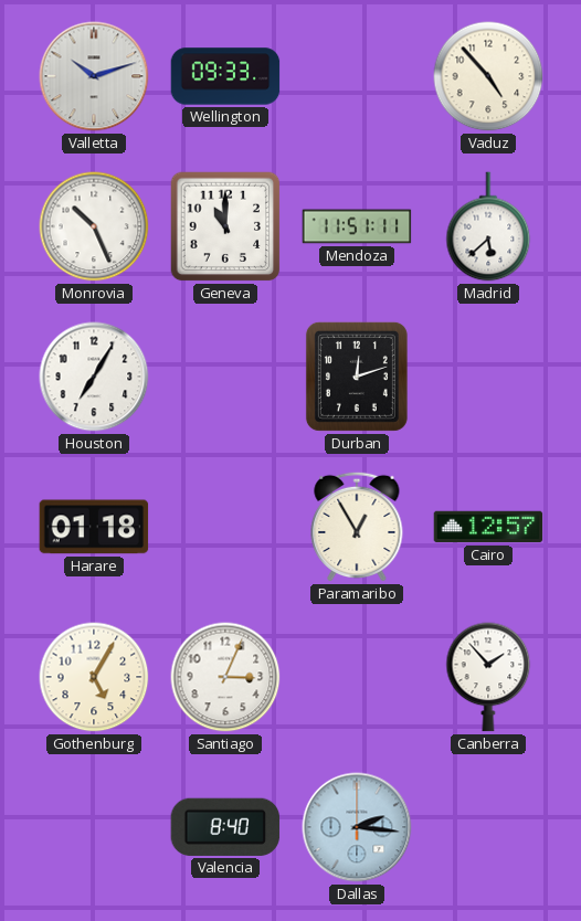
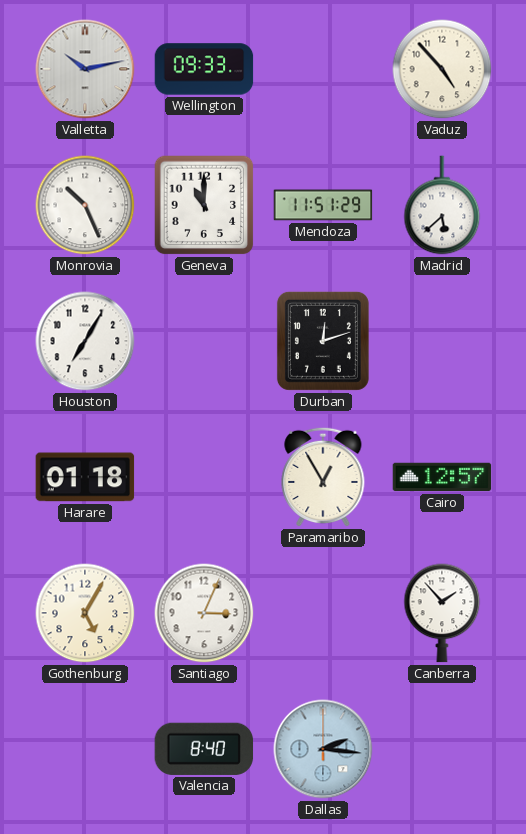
Valletta: 10:12 -> 10:13
Mendoza: 11:51:11 -> 11:51:29
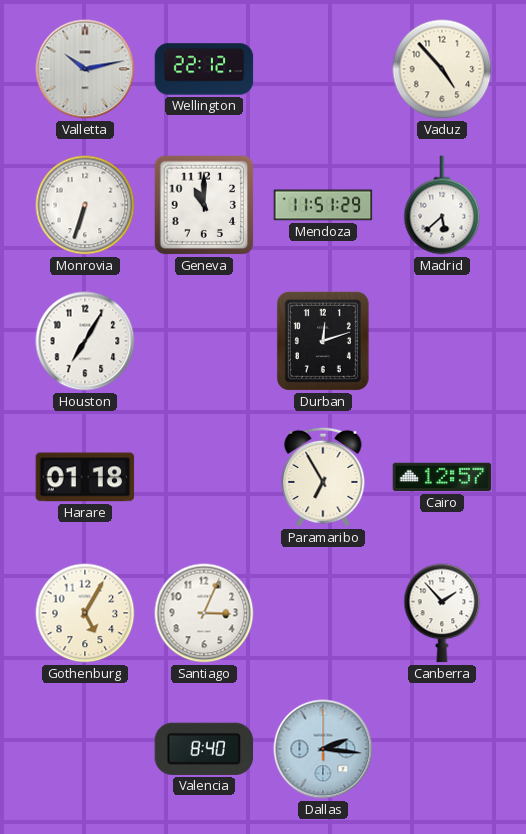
Wellington: 09:33 -> 22:12
Monrovia: 10:26 -> 6:33
Paramaribo: 12:55 -> 6:55
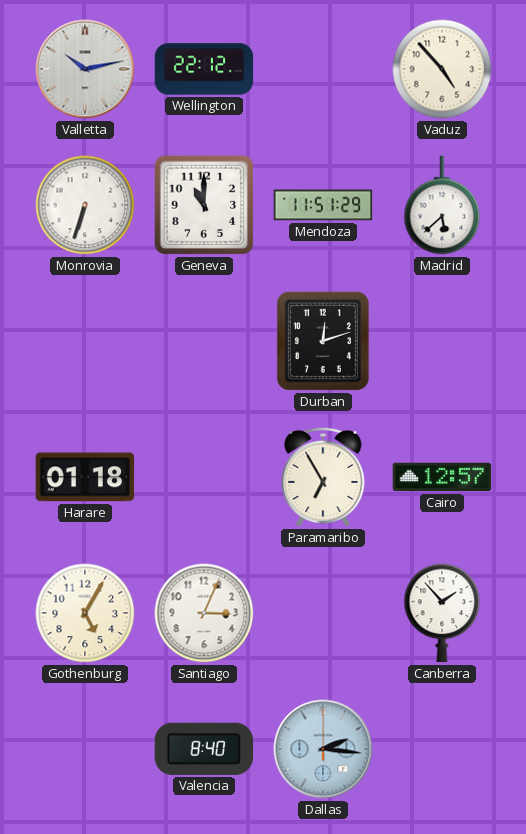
Houston: 7:05 -> none
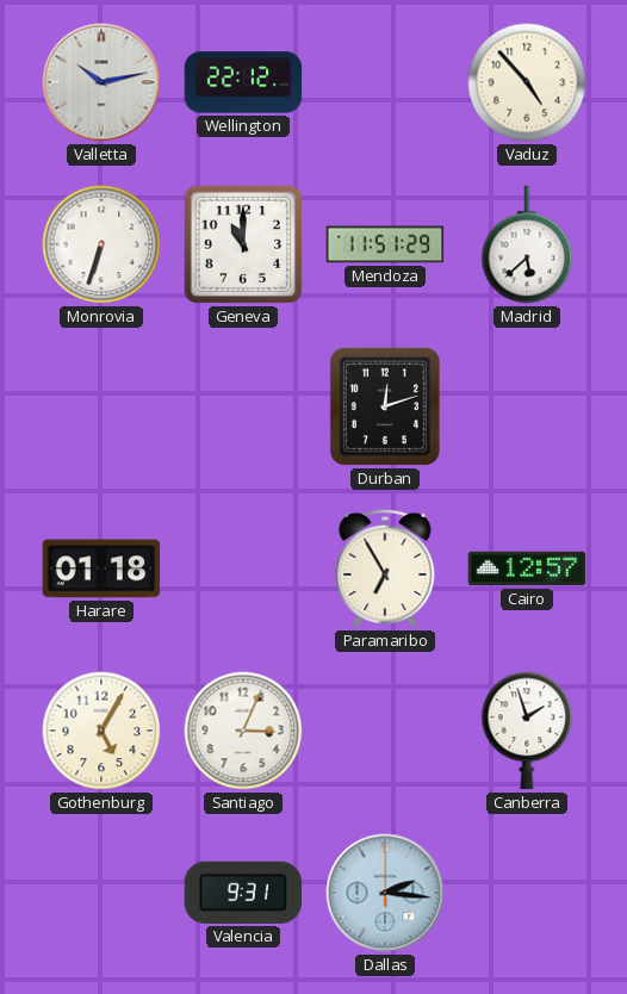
Canberra: 1:53 -> 1:57
Valencia: 8:40 -> 9:31
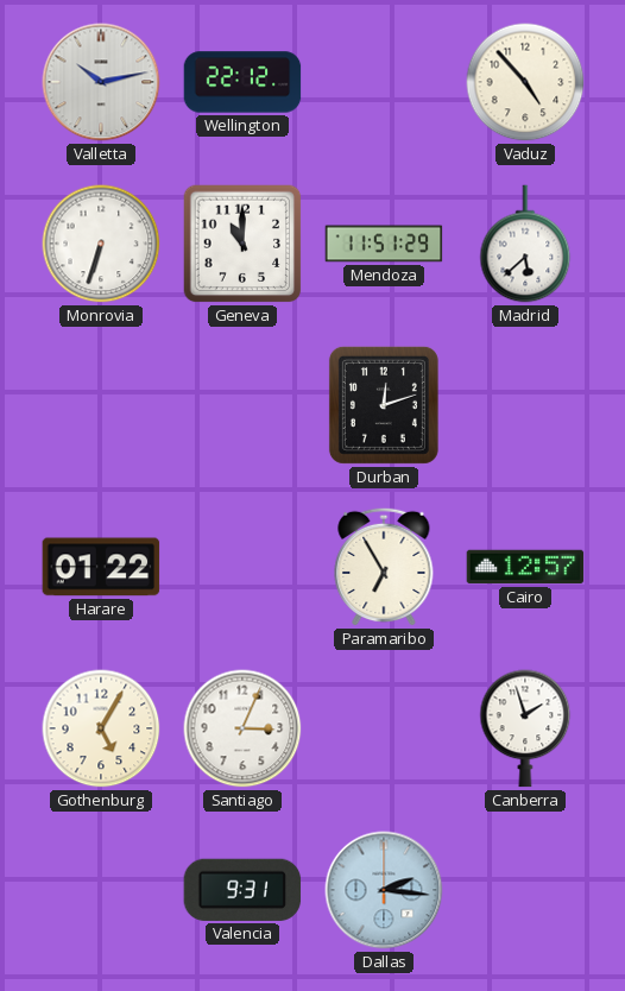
Harare: 01:18 -> 01:22
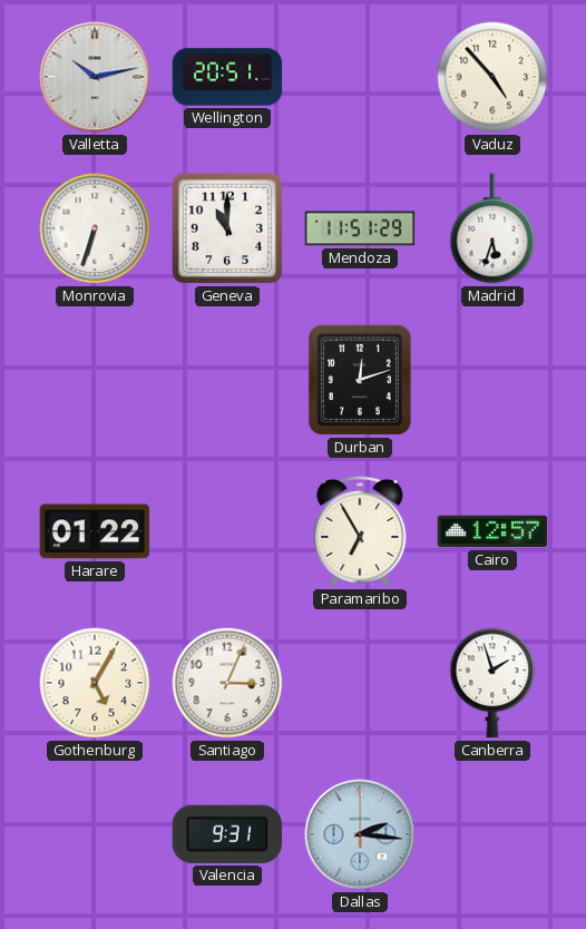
Wellington: 22:12 -> 20:51
Madrid: 5:38 -> 5:33
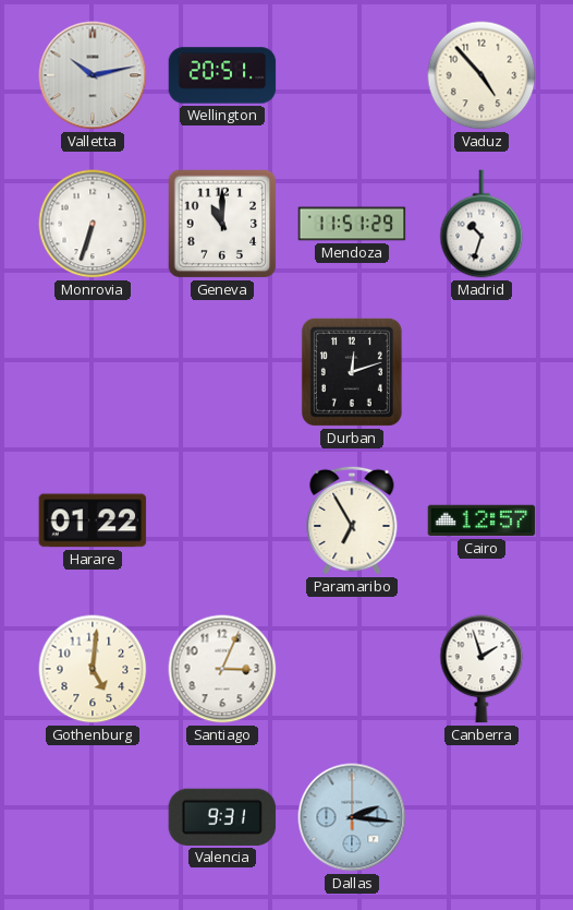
Madrid: 5:33 -> 10:33
Gothenburg: 5:05 -> 5:01
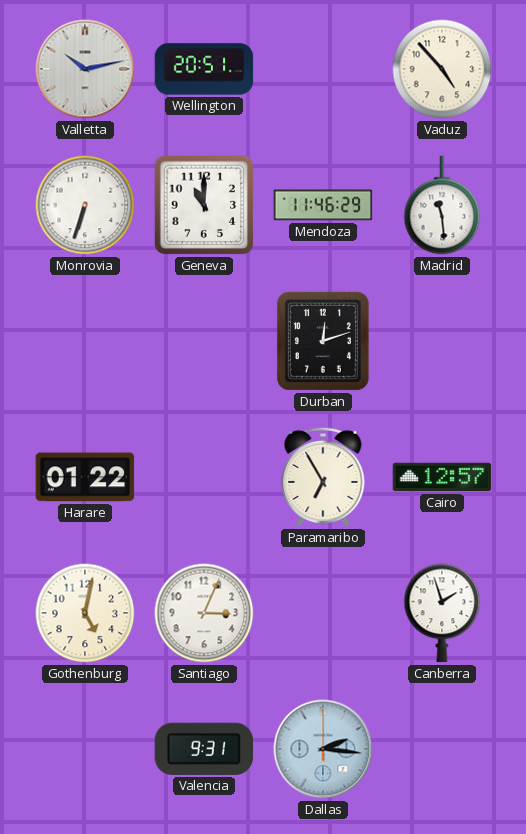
Mendoza: 11:51 -> 11:46
Madrid: 10:33 -> 11:29
Gothenburg: 5:01 -> 5:02
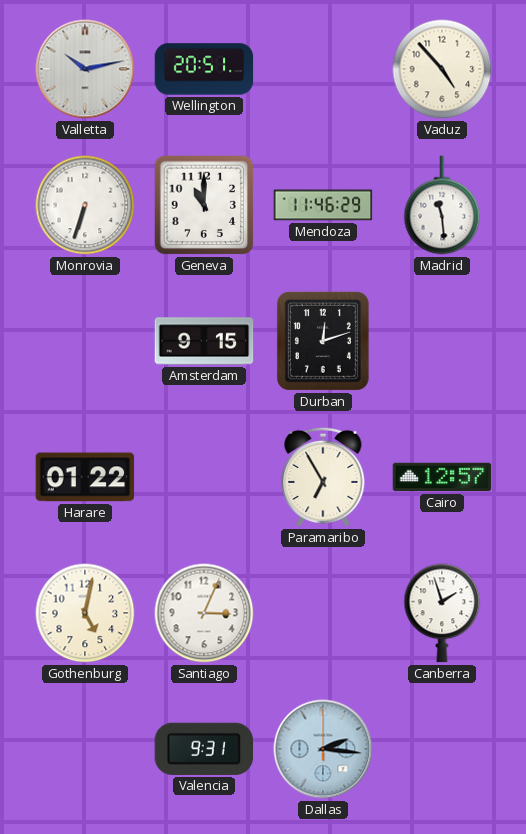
Amsterdam: none -> 9:15
